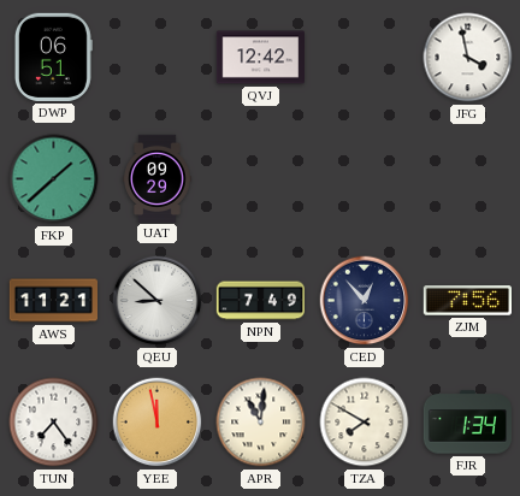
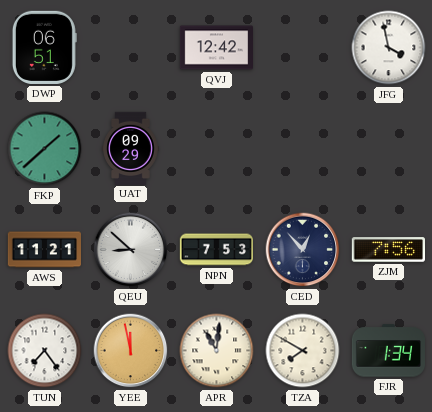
NPN: 7:49 -> 7:53
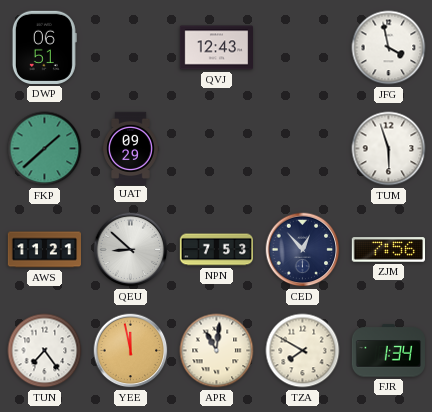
QVJ: 12:42 -> 12:43
TUM: none -> 5:57
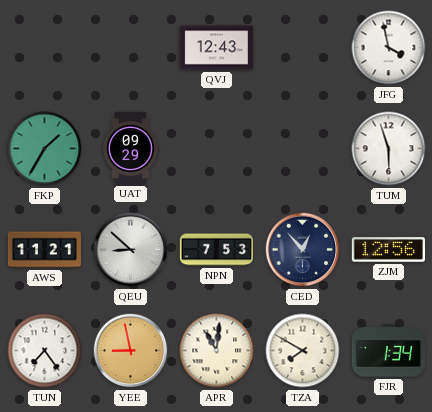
DWP: 06:51 -> none
FKP: 1:38 -> 1:35
ZJM: 7:56 -> 12:56
YEE: 11:58 -> 8:58
